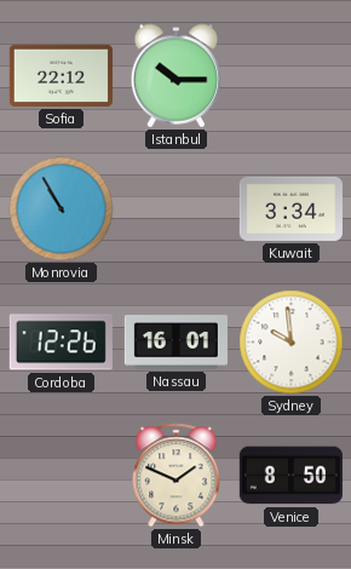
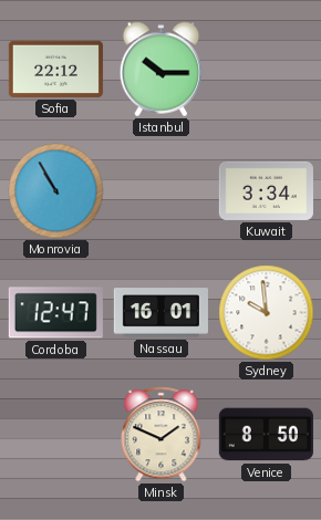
Cordoba: 12:26 -> 12:47
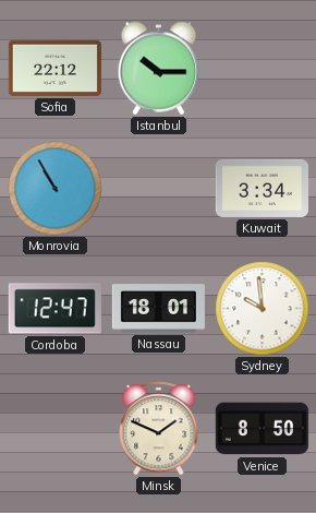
Nassau: 16:01 -> 18:01
